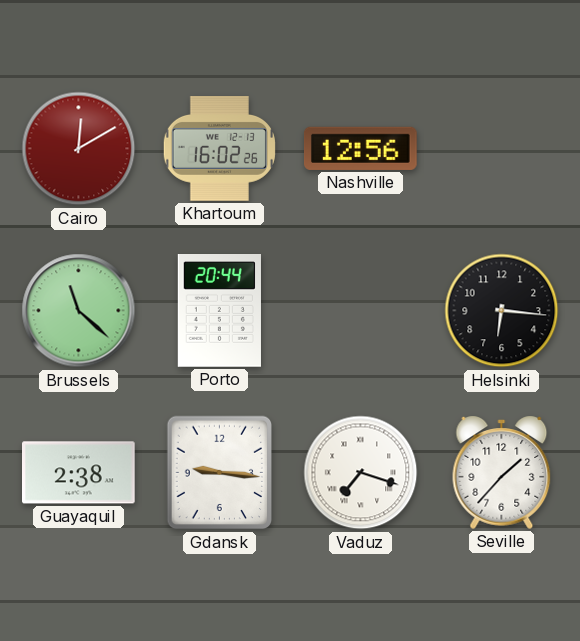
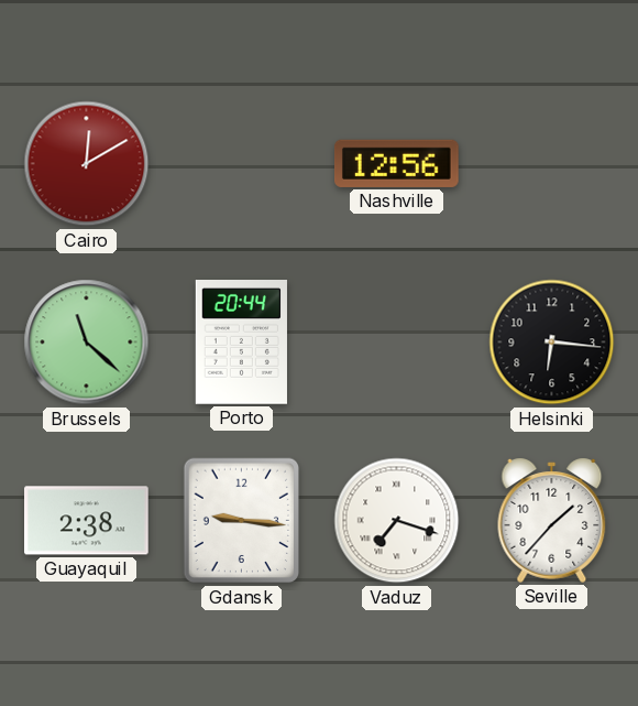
Khartoum: 16:02 -> none
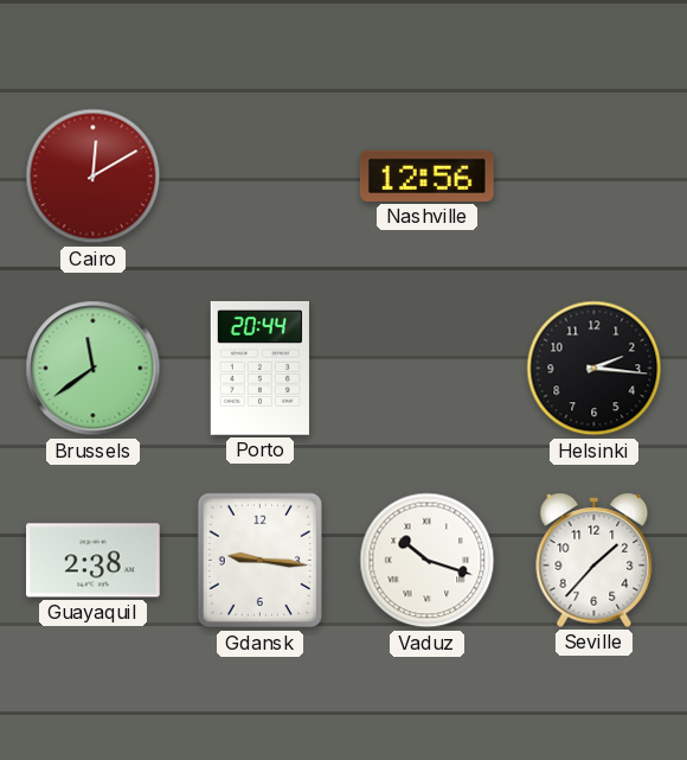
Brussels: 11:22 -> 11:39
Helsinki: 6:16 -> 2:16
Vaduz: 7:18 -> 10:18
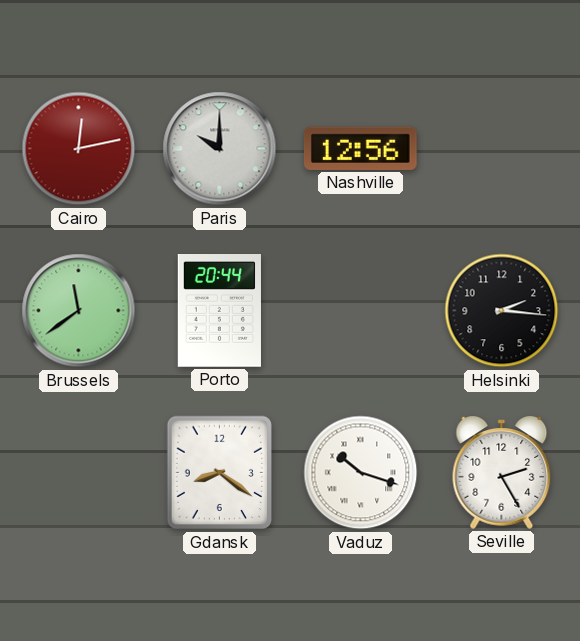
Cairo: 12:10 -> 12:13
Paris: none -> 10:00
Guayaquil: 2:38 -> none
Gdansk: 9:16 -> 8:21
Seville: 1:37 -> 2:25
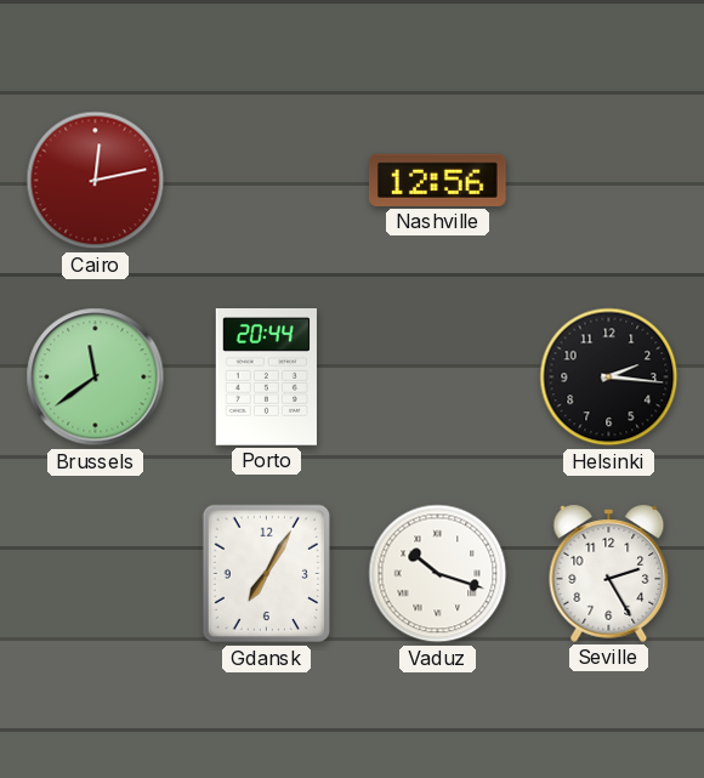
Paris: 10:00 -> none
Gdansk: 8:21 -> 7:05
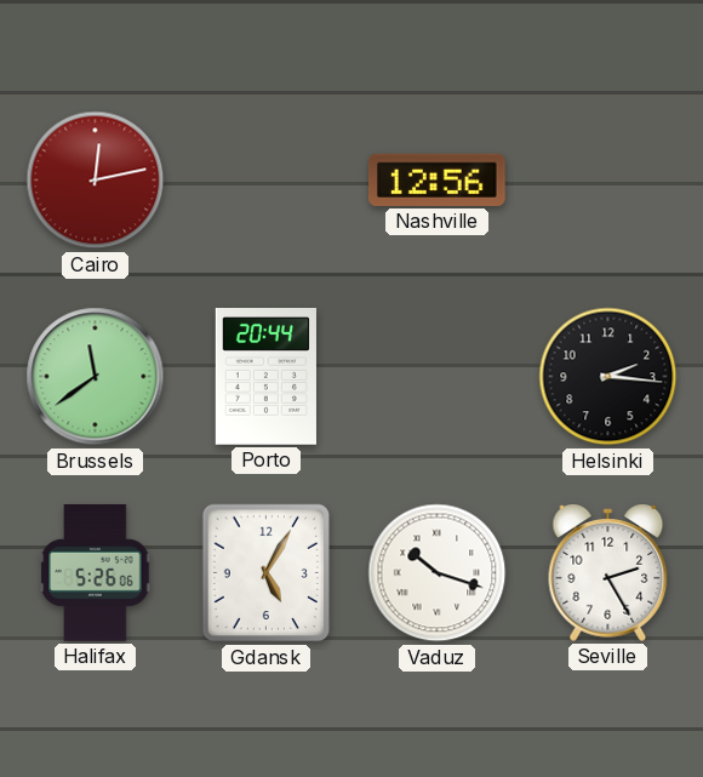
Halifax: none -> 5:26
Gdansk: 7:05 -> 5:05
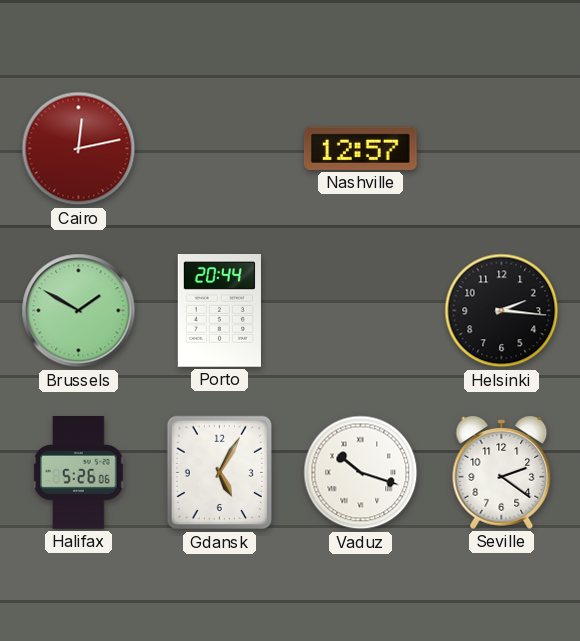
Nashville: 12:56 -> 12:57
Brussels: 11:39 -> 1:50
Seville: 2:25 -> 2:21
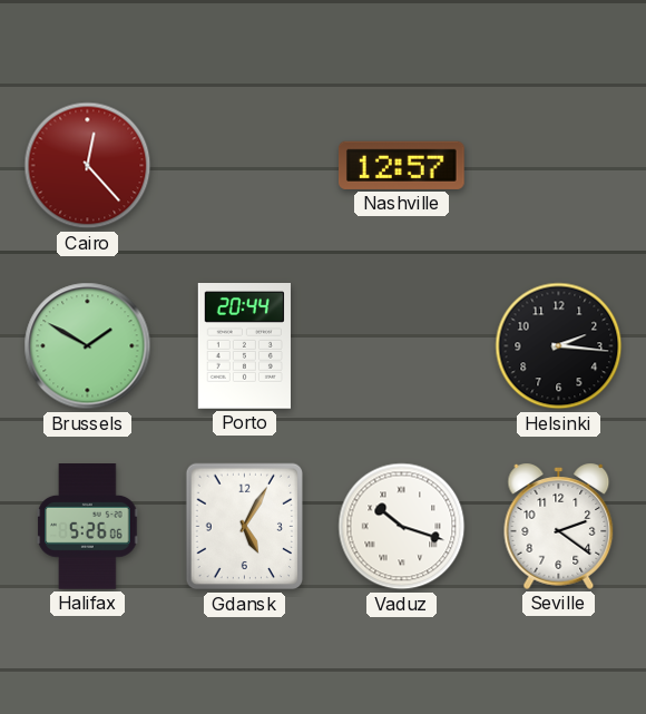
Cairo: 12:13 -> 12:23
